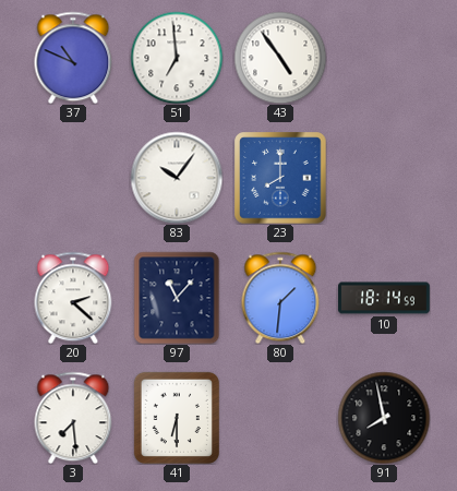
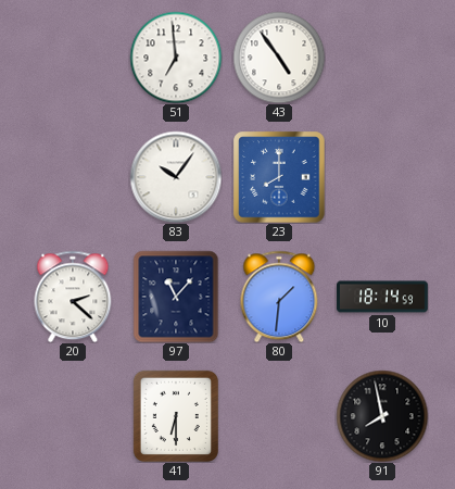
37: 10:49 -> none
3: 7:29 -> none
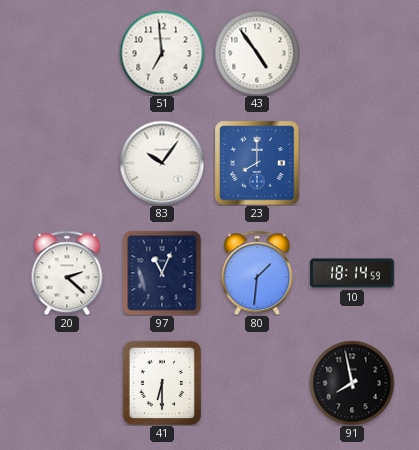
97: 11:07 -> 11:04
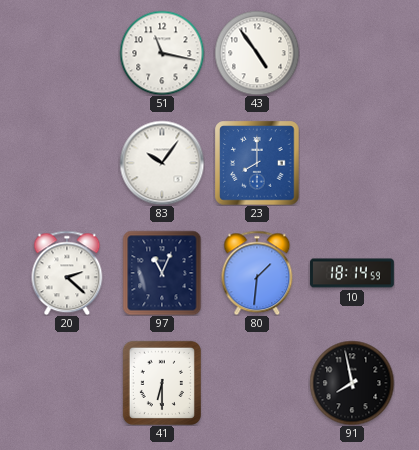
51: 6:59 -> 11:17
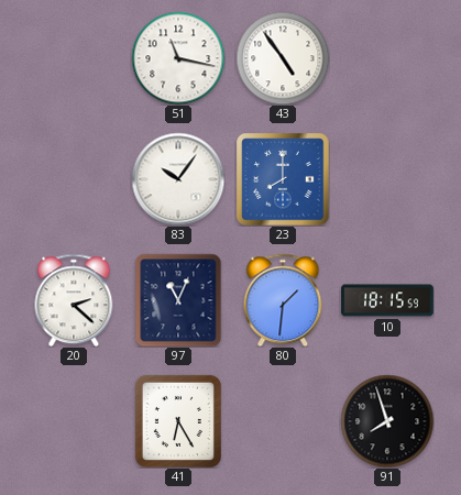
10: 18:14 -> 18:15
41: 6:30 -> 6:25
91: 7:58 -> 7:57
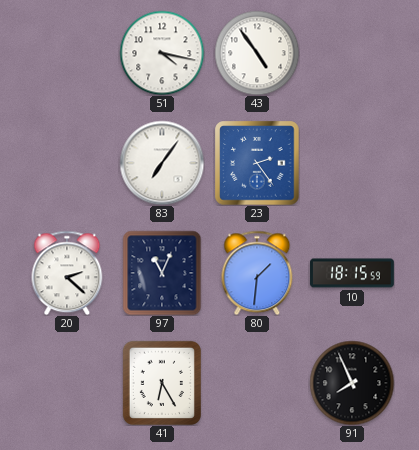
51: 11:17 -> 4:17
83: 10:06 -> 7:06
23: 8:00 -> 2:24
91: 7:57 -> 7:56
